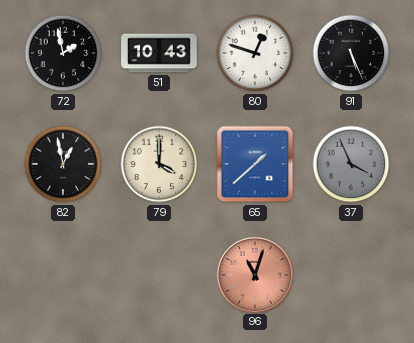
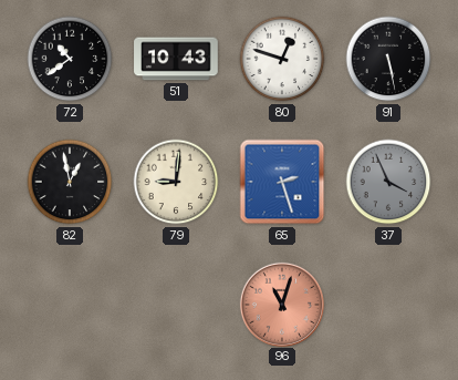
72: 1:58 -> 10:39
91: 5:26 -> 5:28
79: 4:00 -> 9:01
65: 1:38 -> 2:27
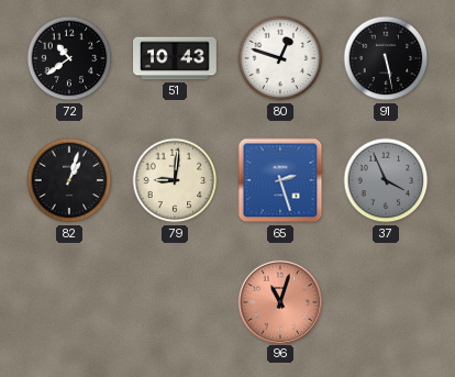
82: 12:58 -> 1:03
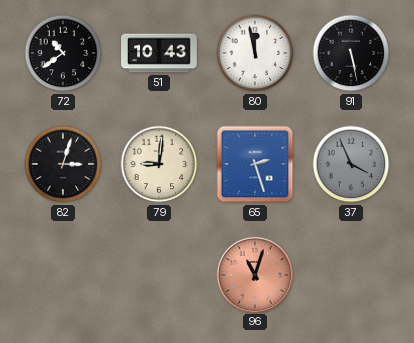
80: 12:48 -> 11:58
82: 1:03 -> 3:03
